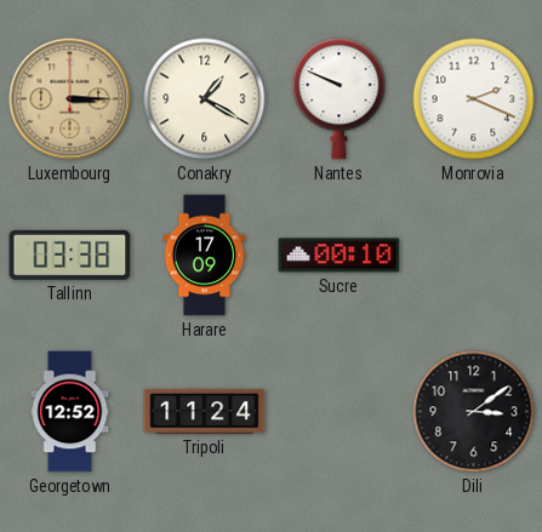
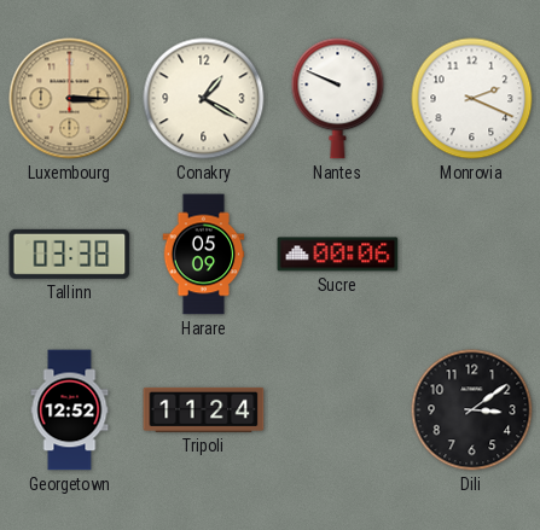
Harare: 17:09 -> 05:09
Sucre: 00:10 -> 00:06
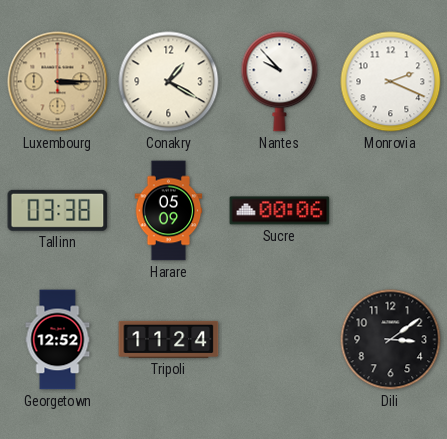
Nantes: 9:49 -> 9:53
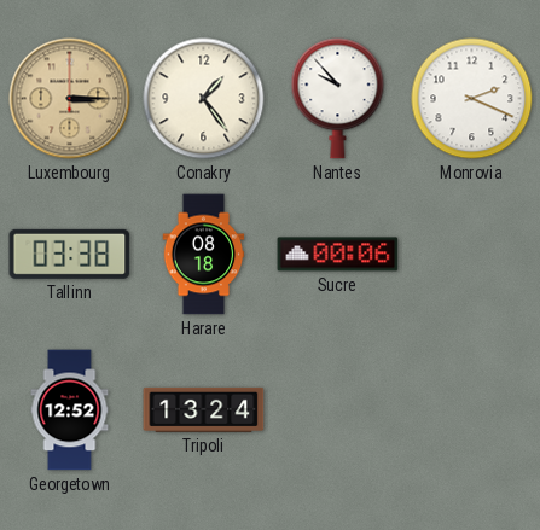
Conakry: 1:20 -> 1:24
Harare: 05:09 -> 08:18
Tripoli: 11:24 -> 13:24
Dili: 3:09 -> none
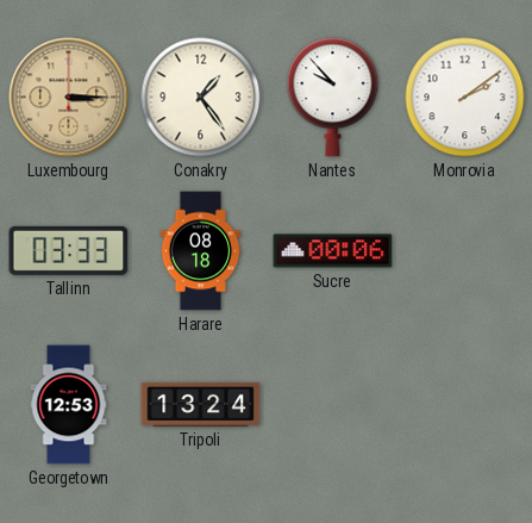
Monrovia: 2:19 -> 2:09
Tallinn: 03:38 -> 03:33
Georgetown: 12:52 -> 12:53
